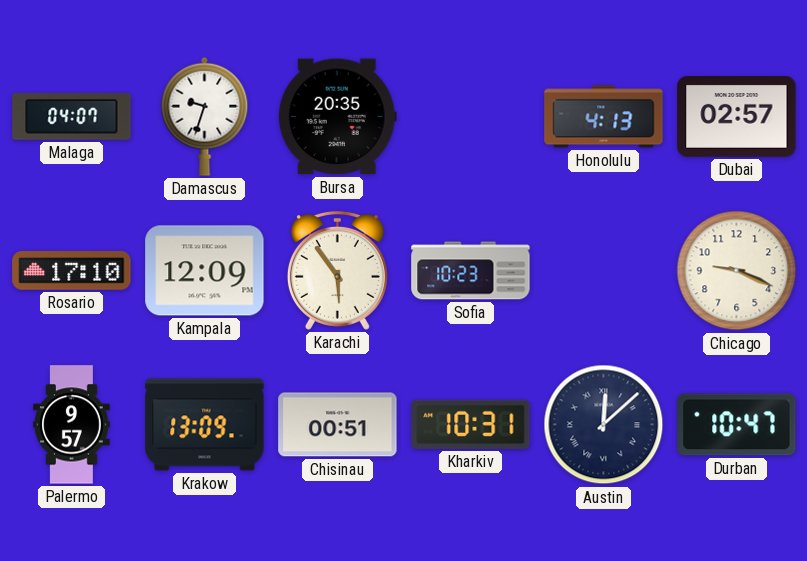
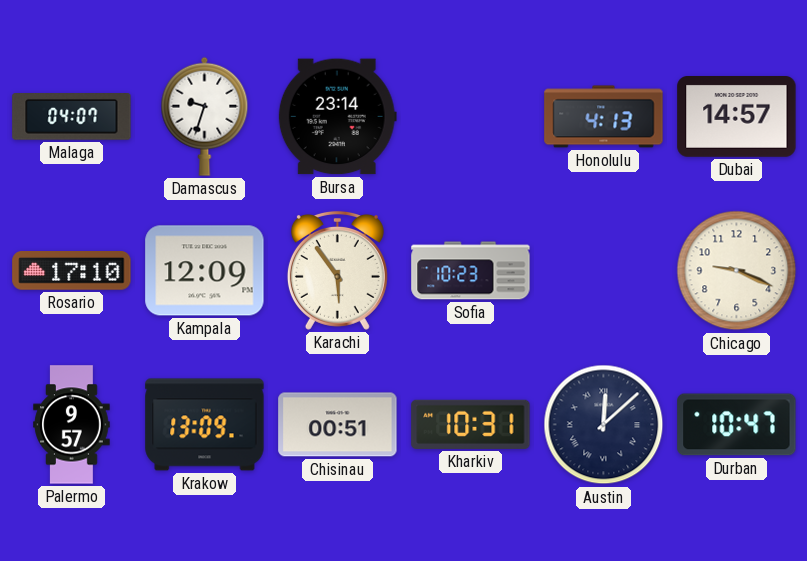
Bursa: 20:35 -> 23:14
Dubai: 02:57 -> 14:57
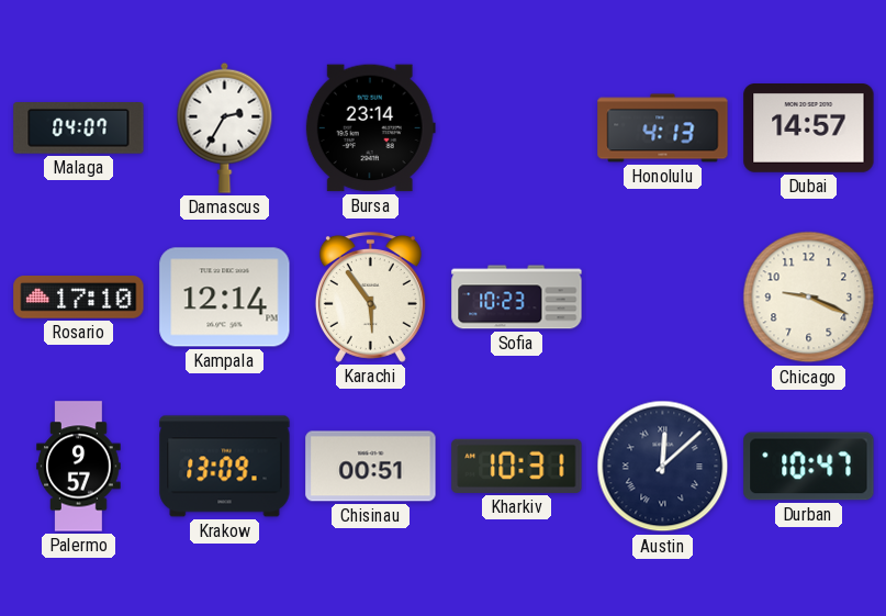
Damascus: 9:33 -> 2:35
Kampala: 12:09 -> 12:14
